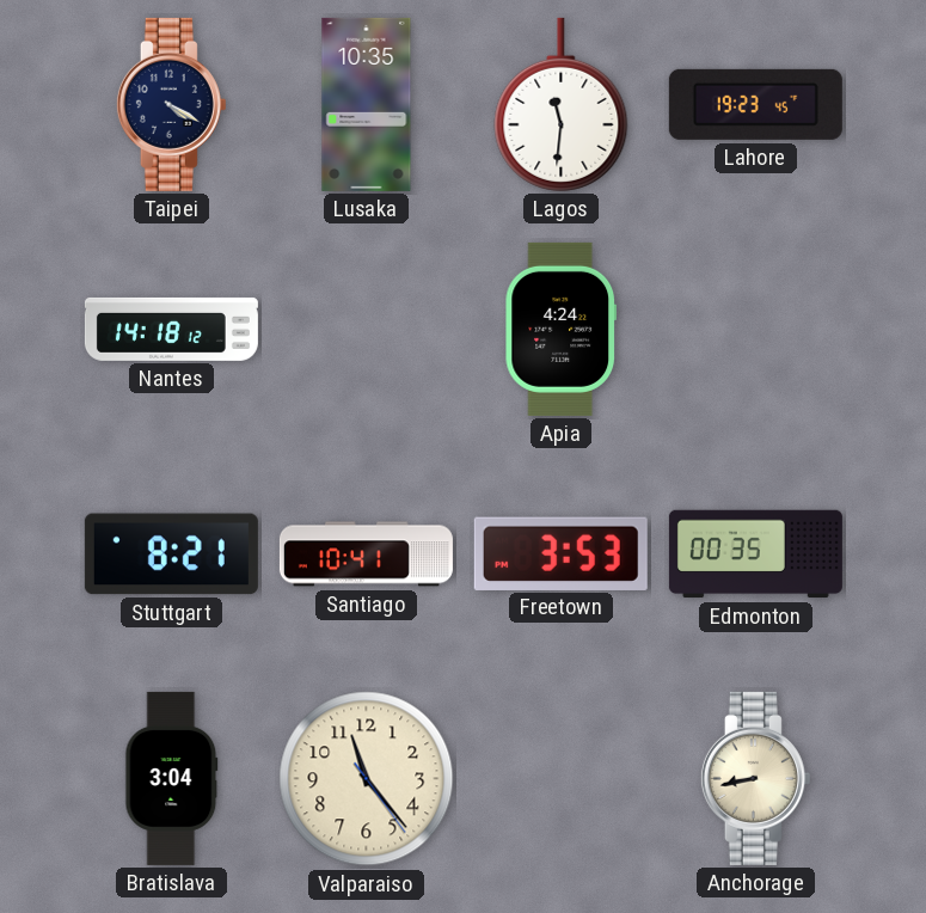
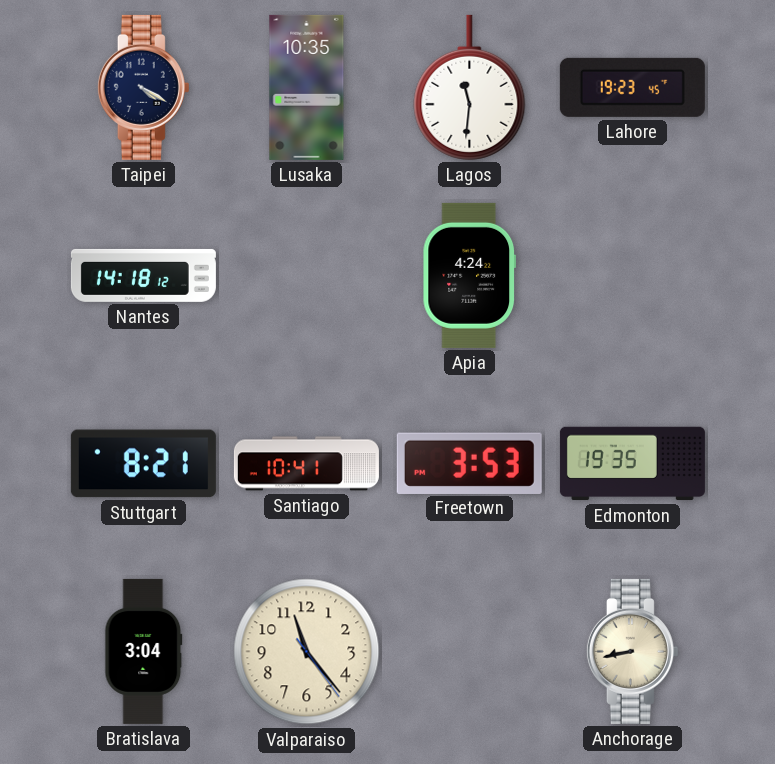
Edmonton: 00:35 -> 19:35
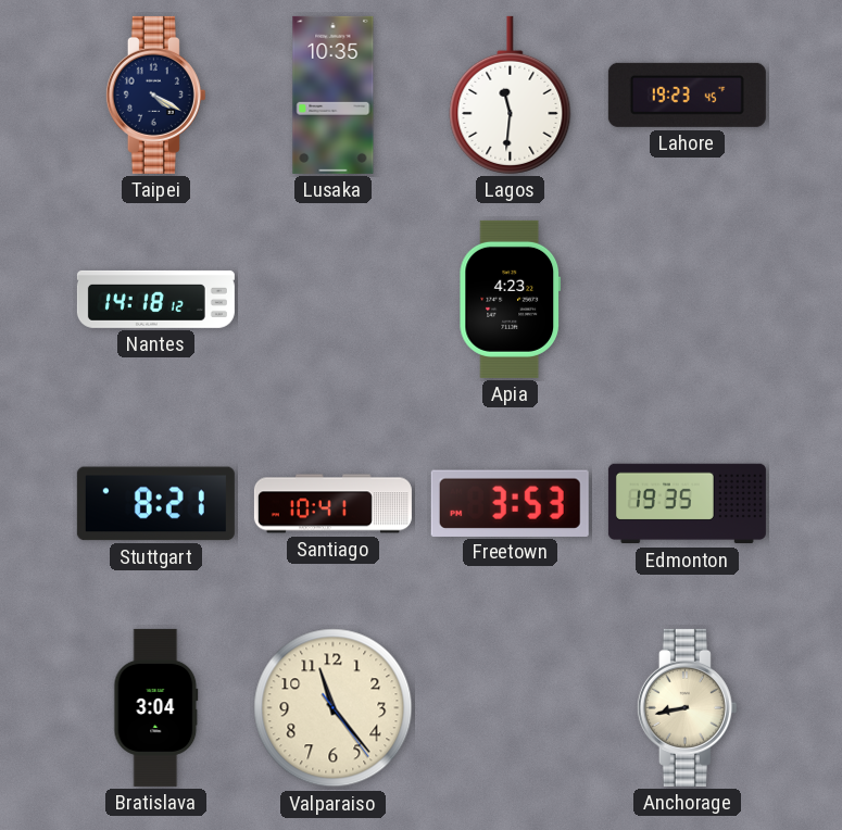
Apia: 4:24 -> 4:23
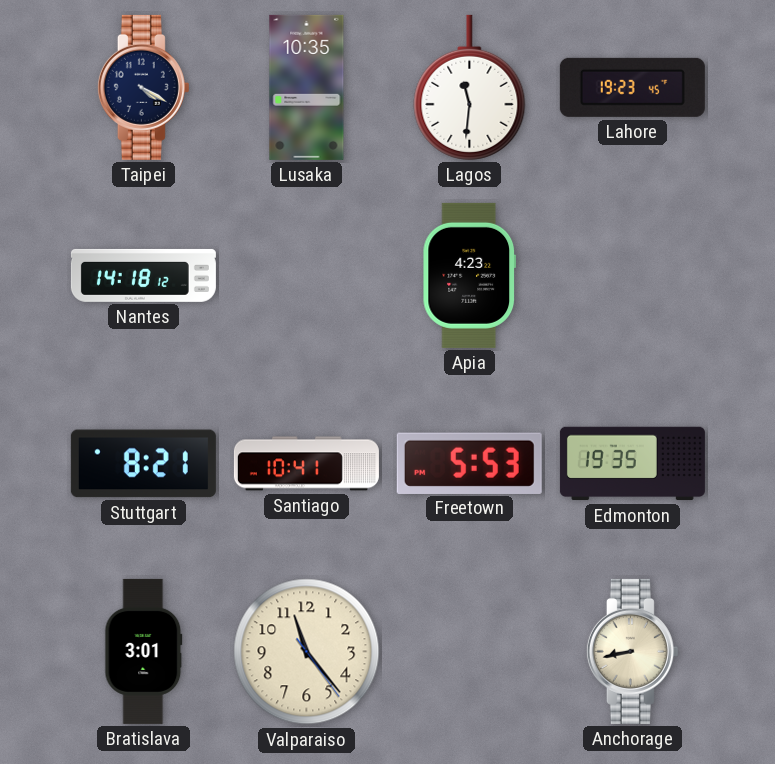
Freetown: 3:53 -> 5:53
Bratislava: 3:04 -> 3:01
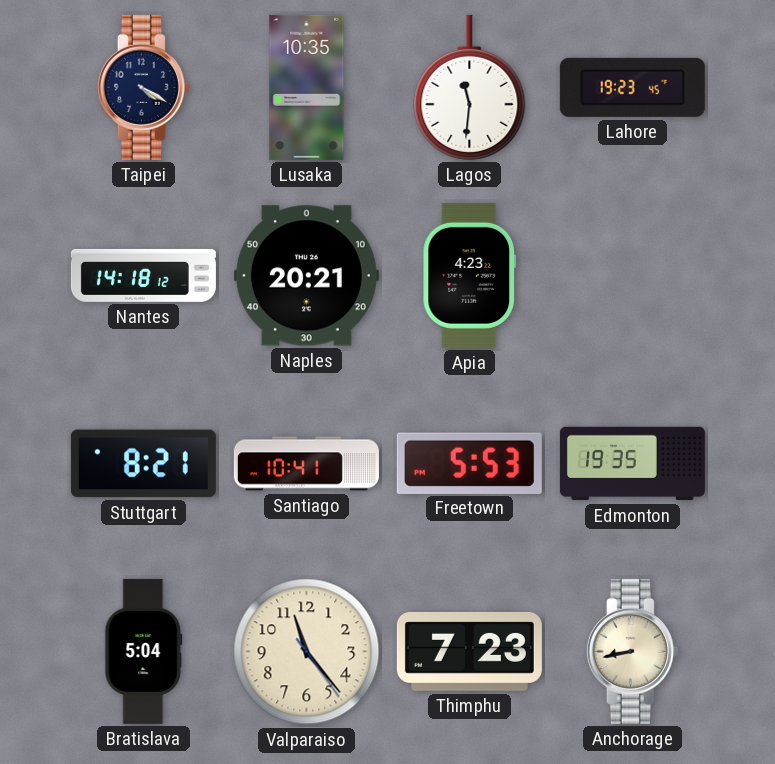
Naples: none -> 20:21
Bratislava: 3:01 -> 5:04
Thimphu: none -> 7:23
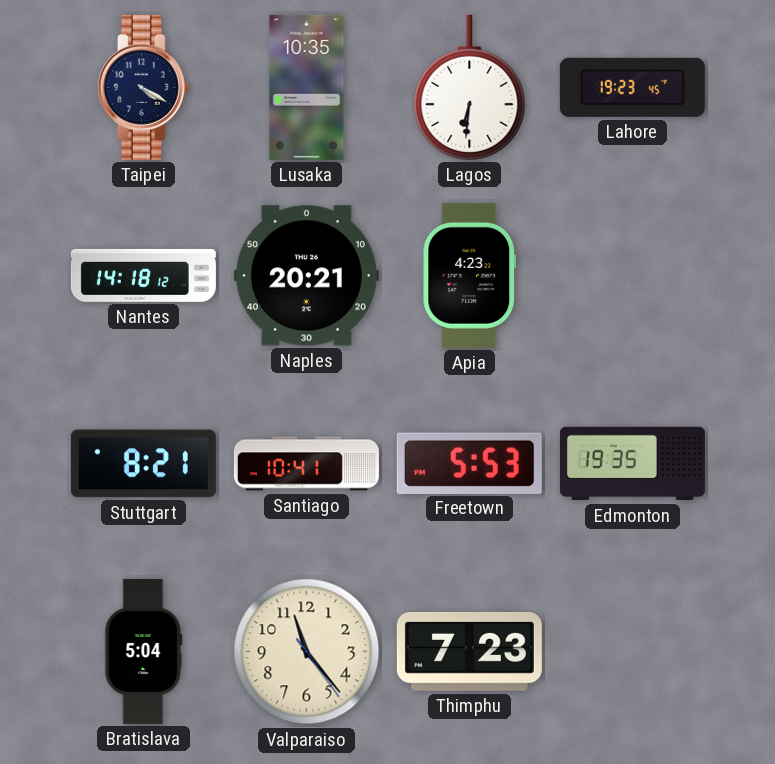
Lagos: 11:31 -> 6:31
Anchorage: 8:43 -> none
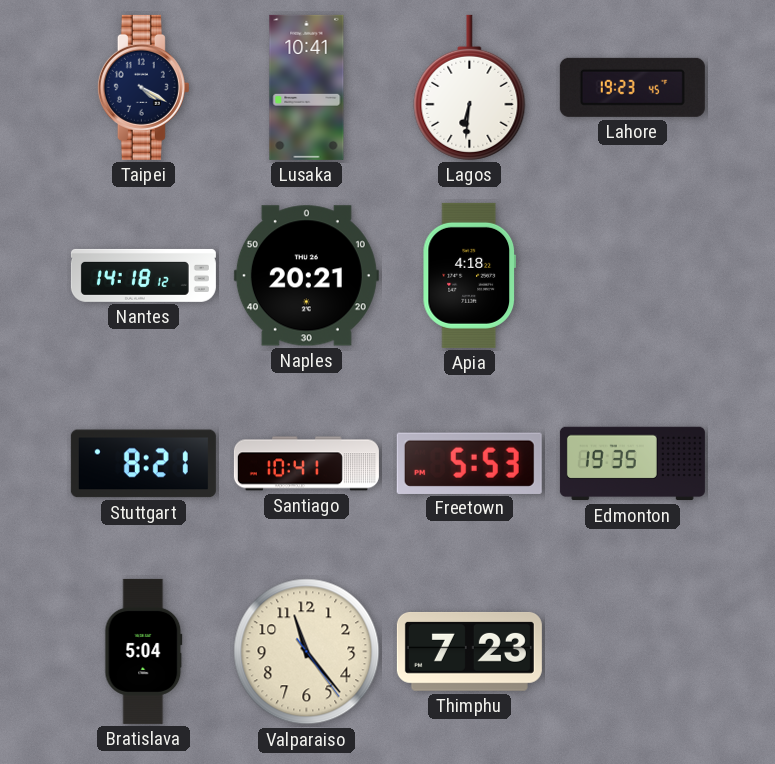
Lusaka: 10:35 -> 10:41
Apia: 4:23 -> 4:18
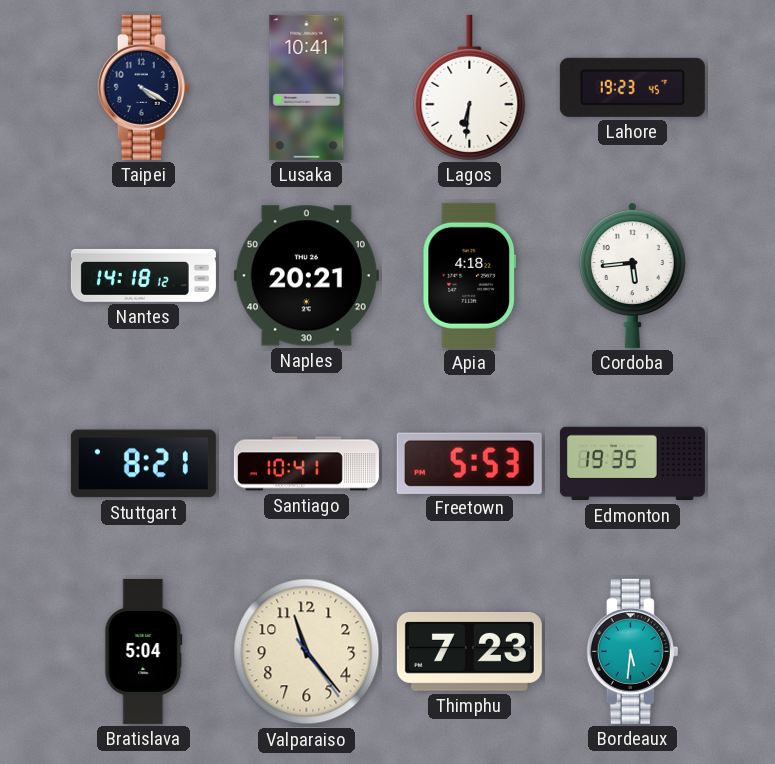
Cordoba: none -> 5:44
Bordeaux: none -> 5:31
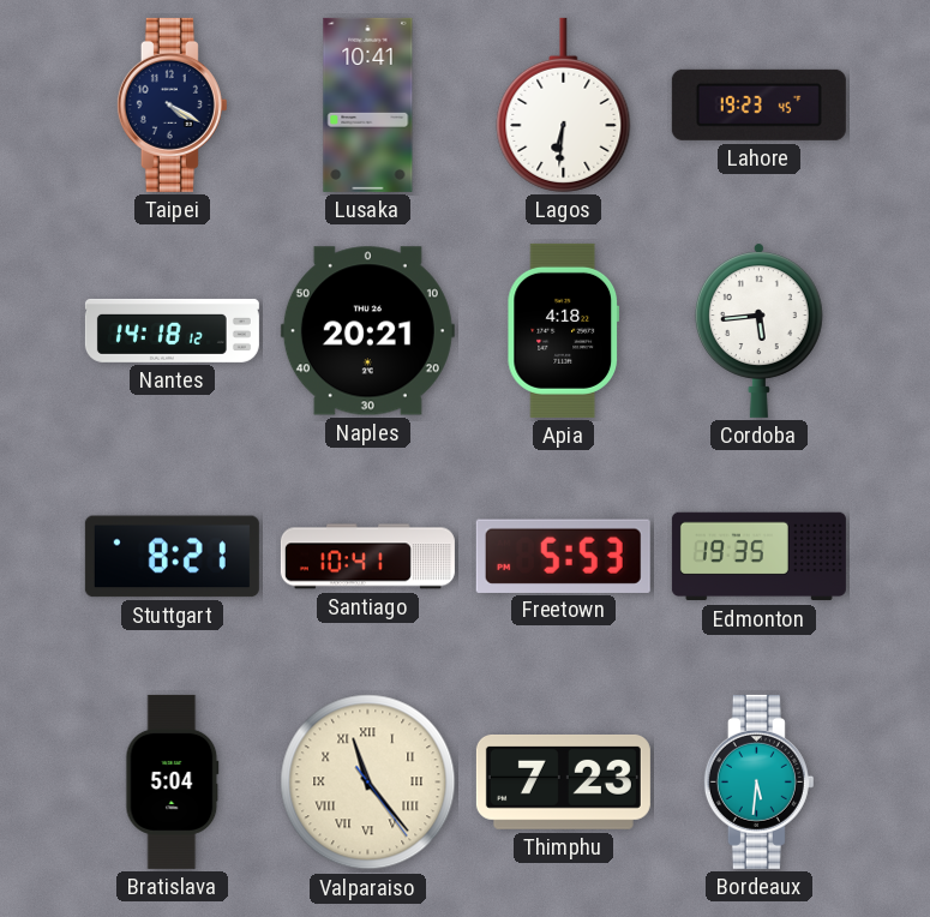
Valparaiso numerals: Arabic -> Roman
